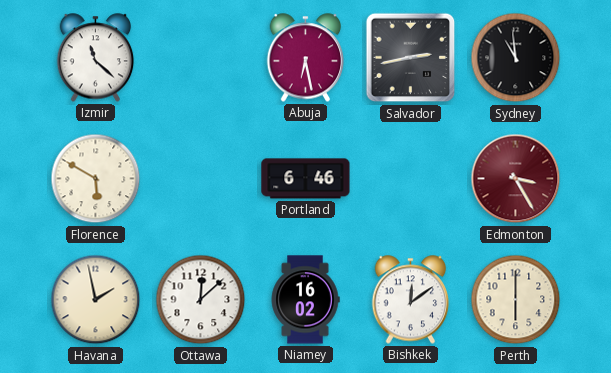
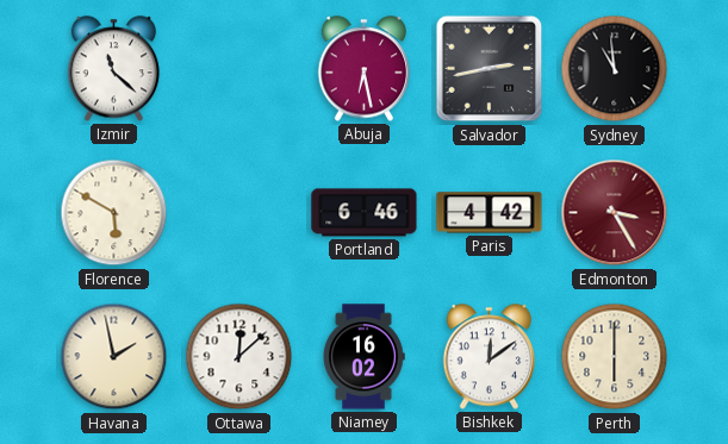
Paris: none -> 4:42
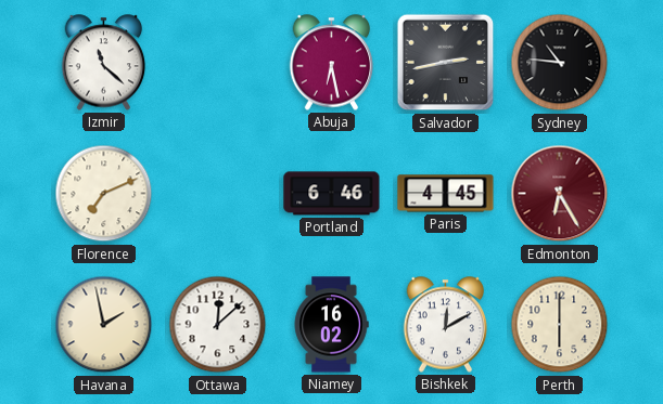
Sydney: 10:59 -> 10:46
Florence: 5:50 -> 7:11
Paris: 4:42 -> 4:45
Edmonton: 3:25 -> 6:25
Bishkek: 12:09 -> 12:10
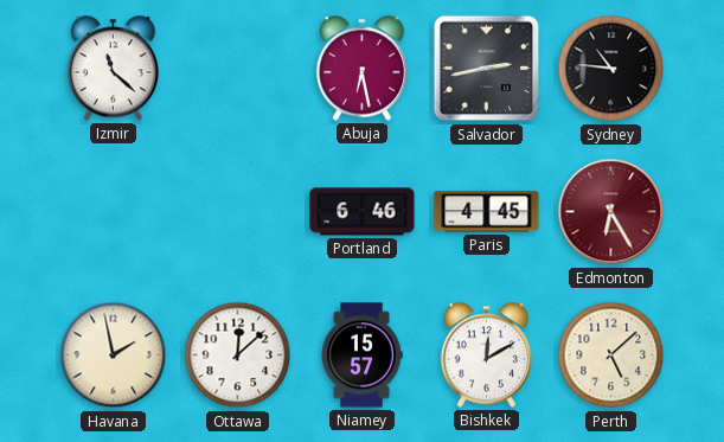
Florence: 7:11 -> none
Niamey: 16:02 -> 15:57
Perth: 6:00 -> 5:08
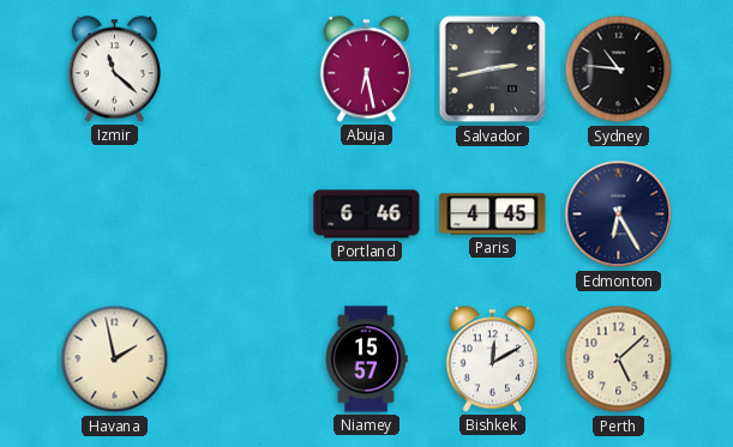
Edmonton dial: burgundy -> navy
Ottawa: 12:08 -> none
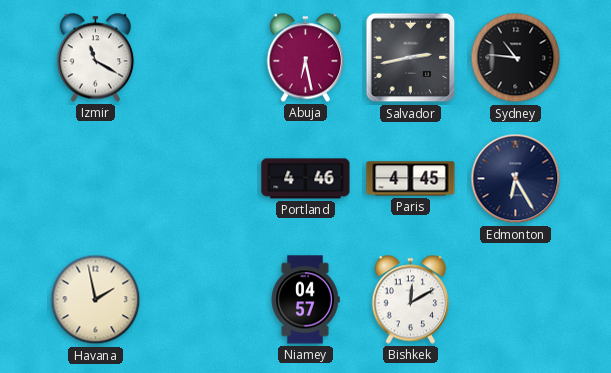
Izmir: 11:22 -> 11:20
Portland: 6:46 -> 4:46
Niamey: 15:57 -> 04:57
Perth: 5:08 -> none
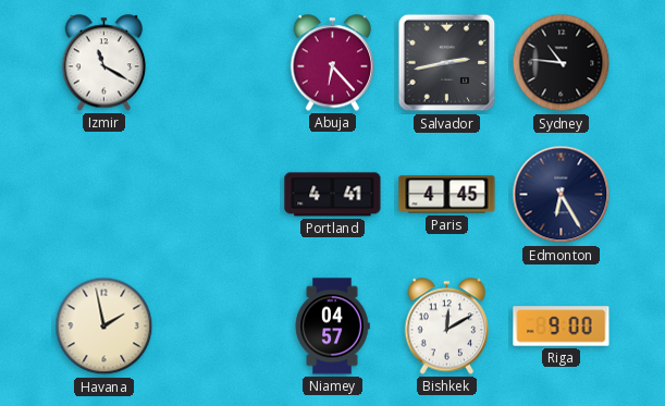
Abuja: 6:28 -> 6:23
Portland: 4:46 -> 4:41
Riga: none -> 9:00
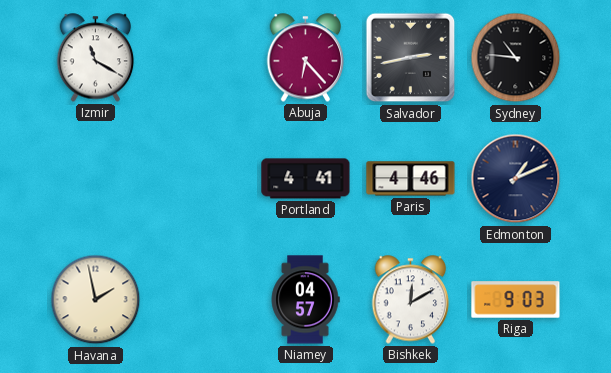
Paris: 4:45 -> 4:46
Edmonton: 6:25 -> 1:11
Riga: 9:00 -> 9:03
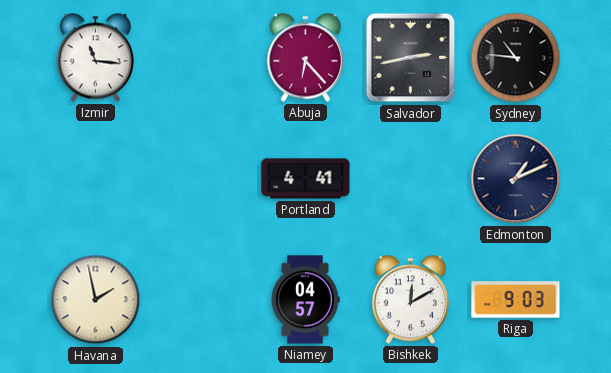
Izmir: 11:20 -> 11:16
Paris: 4:46 -> none
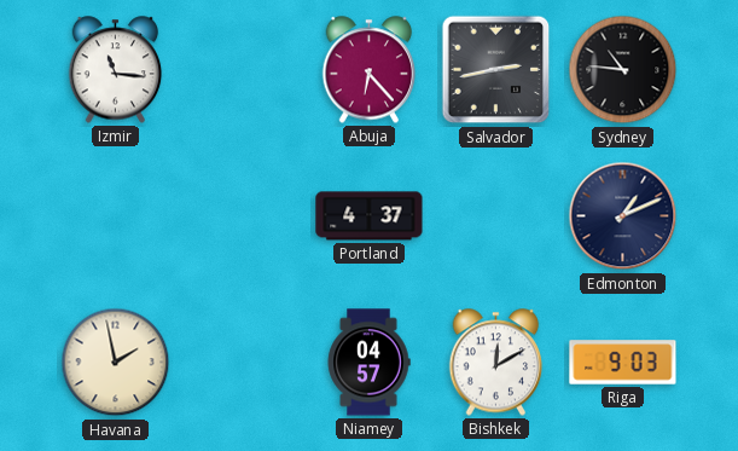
Portland: 4:41 -> 4:37
